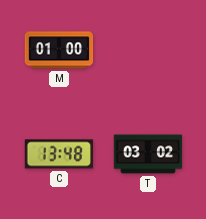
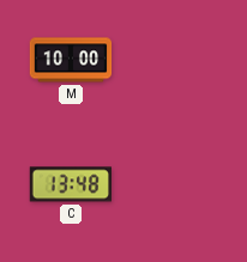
M: 01:00 -> 10:00
T: 03:02 -> none
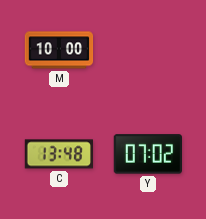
Y: none -> 07:02
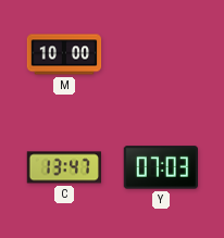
C: 13:48 -> 13:47
Y: 07:02 -> 07:03
